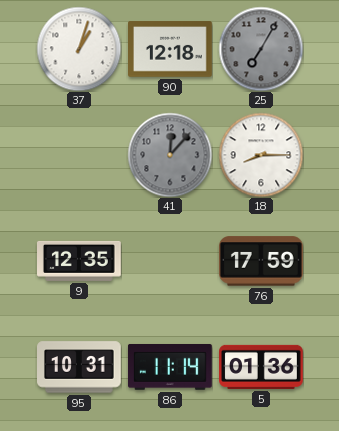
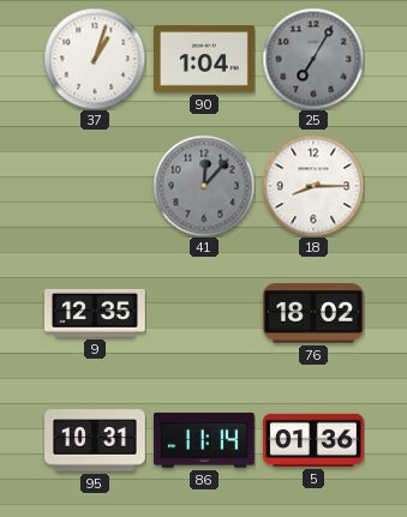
90: 12:18 -> 1:04
76: 17:59 -> 18:02
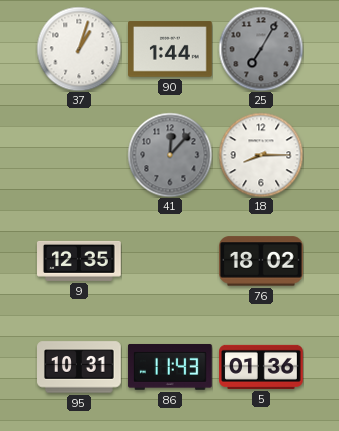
90: 1:04 -> 1:44
86: 11:14 -> 11:43
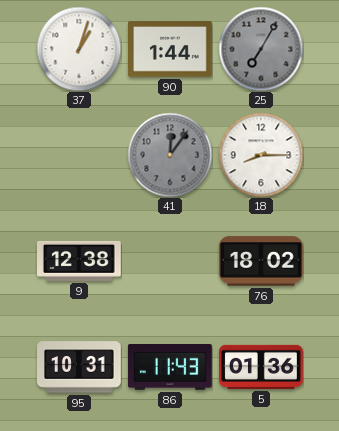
41: 12:07 -> 12:06
9: 12:35 -> 12:38
